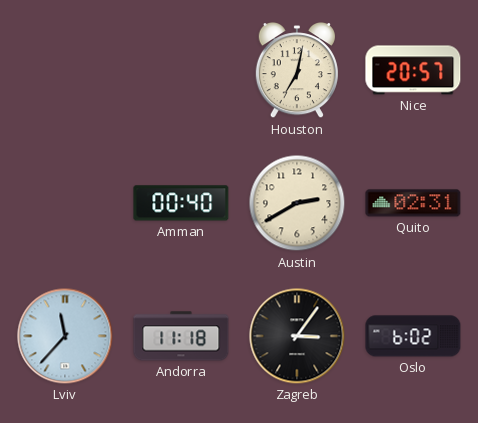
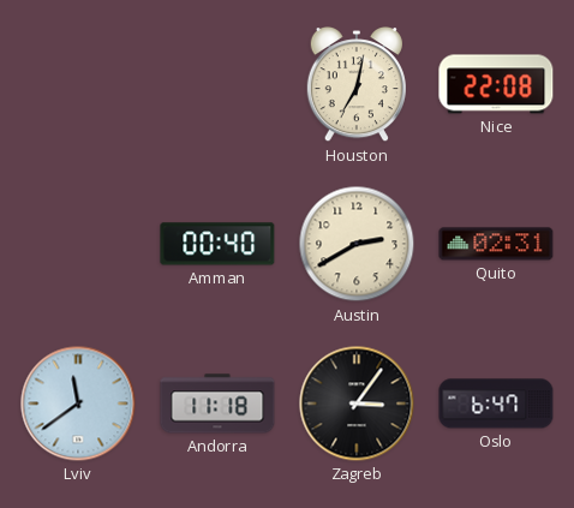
Nice: 20:57 -> 22:08
Lviv: 11:37 -> 11:39
Oslo: 6:02 -> 6:47
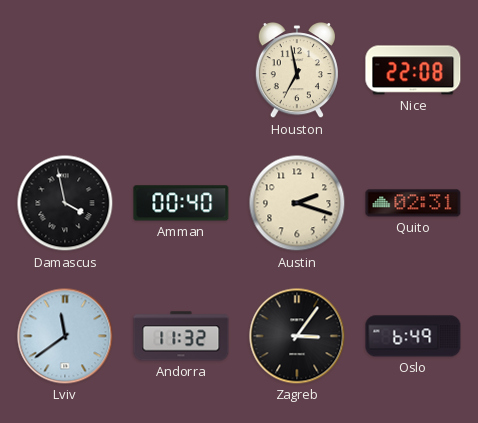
Houston: 7:02 -> 6:58
Damascus: none -> 3:58
Austin: 2:40 -> 2:18
Andorra: 11:18 -> 11:32
Oslo: 6:47 -> 6:49
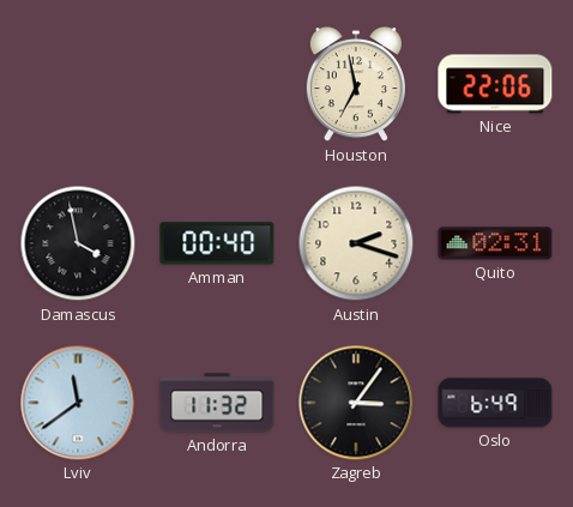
Nice: 22:08 -> 22:06
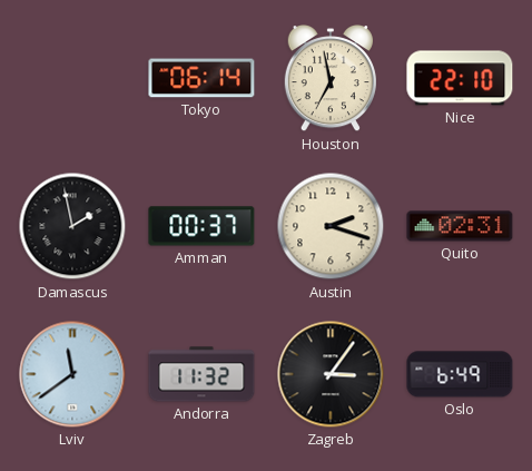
Tokyo: none -> 06:14
Nice: 22:06 -> 22:10
Damascus: 3:58 -> 1:58
Amman: 00:40 -> 00:37
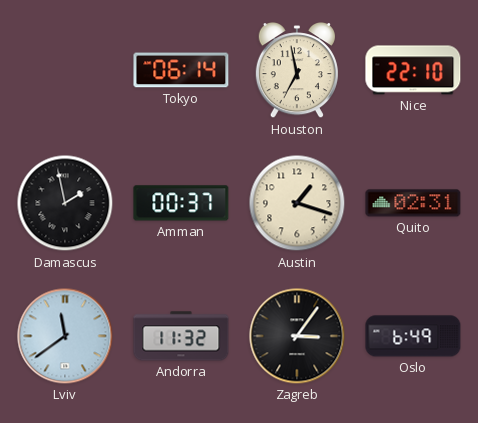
Austin: 2:18 -> 1:18
